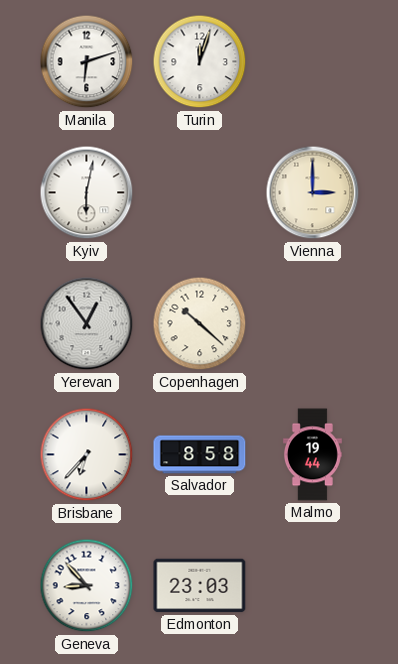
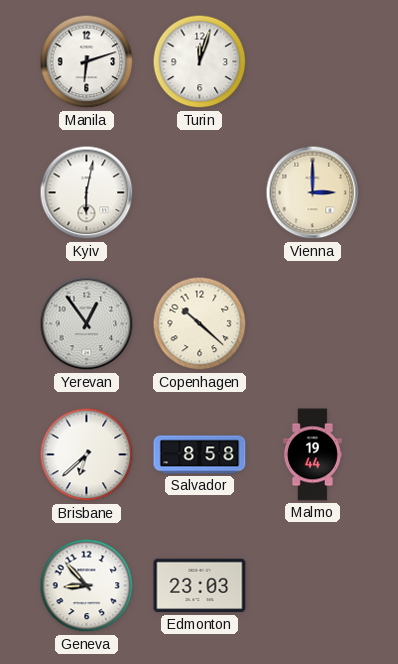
Brisbane: 6:37 -> 6:38
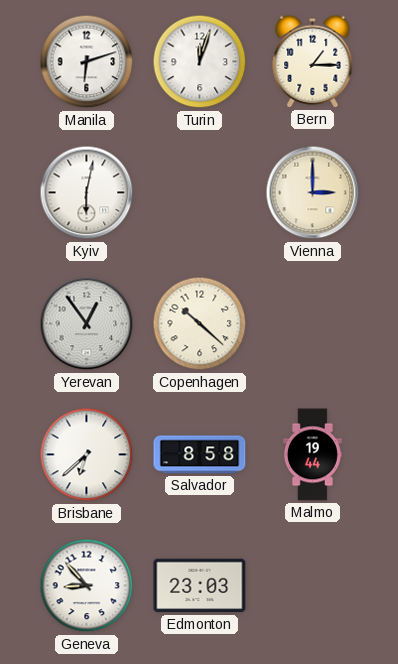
Bern: none -> 1:15
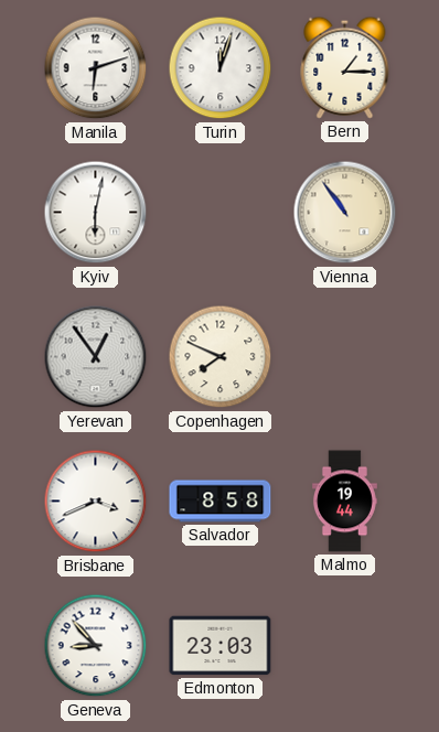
Vienna: 3:00 -> 10:54
Copenhagen: 10:22 -> 7:49
Brisbane: 6:38 -> 3:41
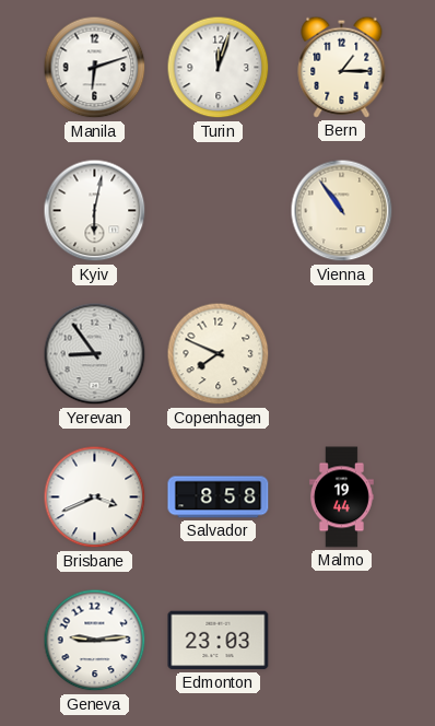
Yerevan: 12:54 -> 8:54
Geneva: 8:53 -> 9:14
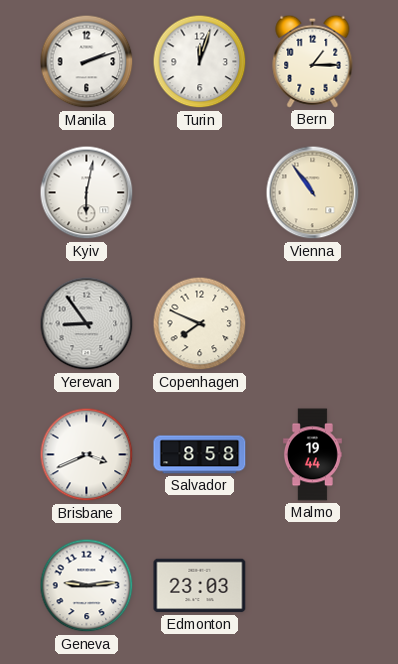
Manila: 6:12 -> 2:12
